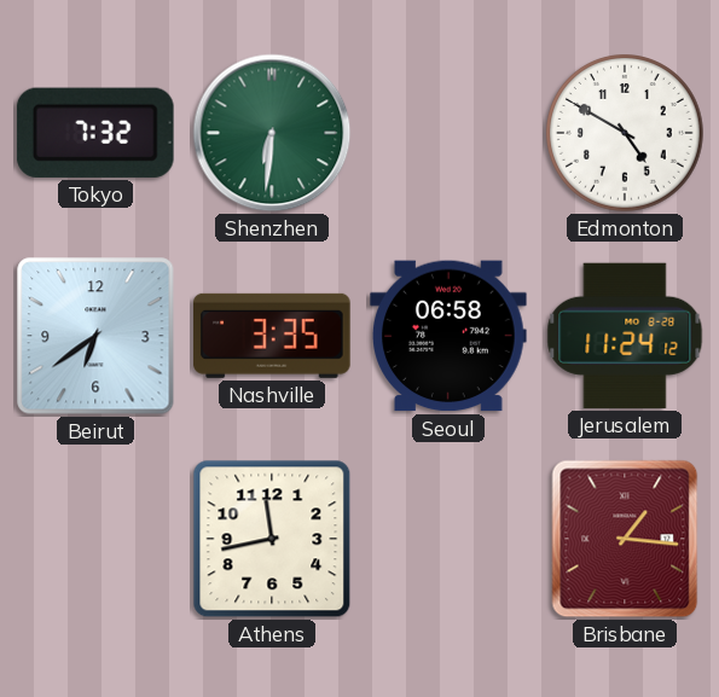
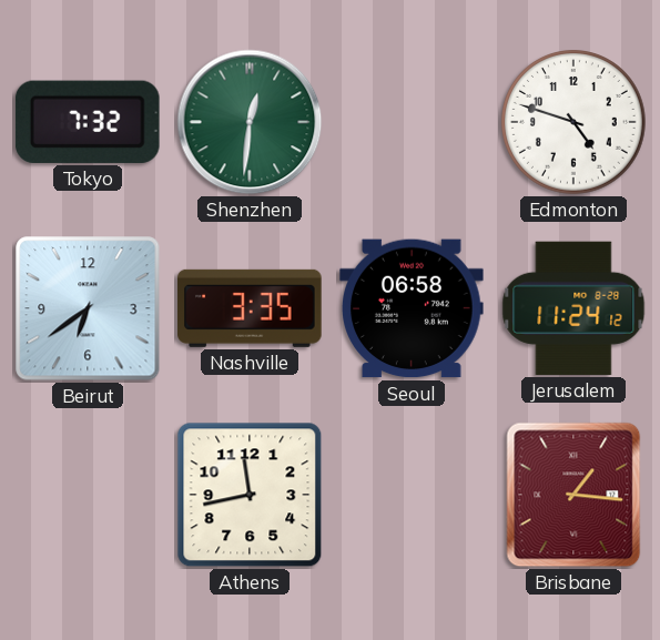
Shenzhen: 6:31 -> 12:31
Edmonton: 4:50 -> 4:48
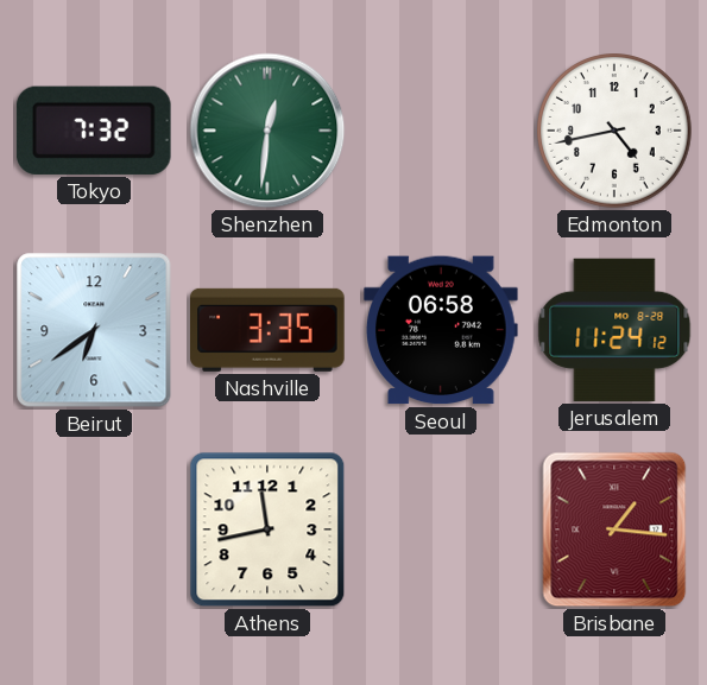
Edmonton: 4:48 -> 4:43
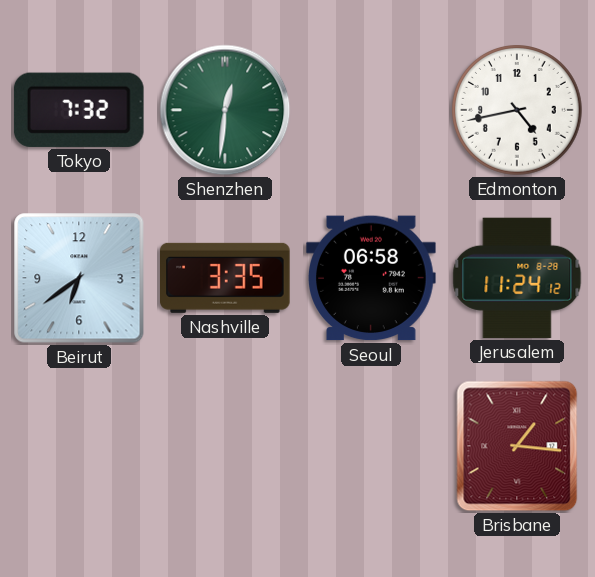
Athens: 11:43 -> none
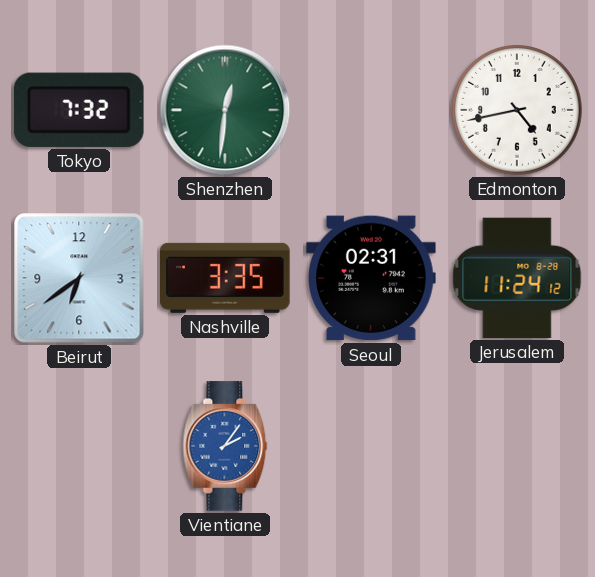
Seoul: 06:58 -> 02:31
Vientiane: none -> 2:06
Brisbane: 1:16 -> none
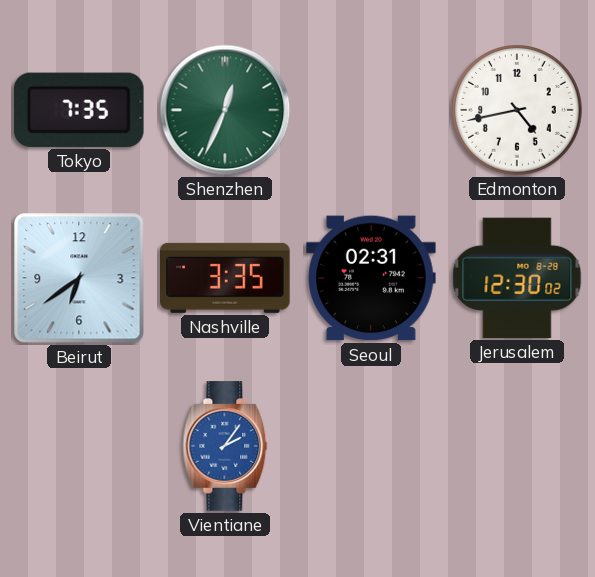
Tokyo: 7:32 -> 7:35
Shenzhen: 12:31 -> 12:34
Jerusalem: 11:24 -> 12:30
